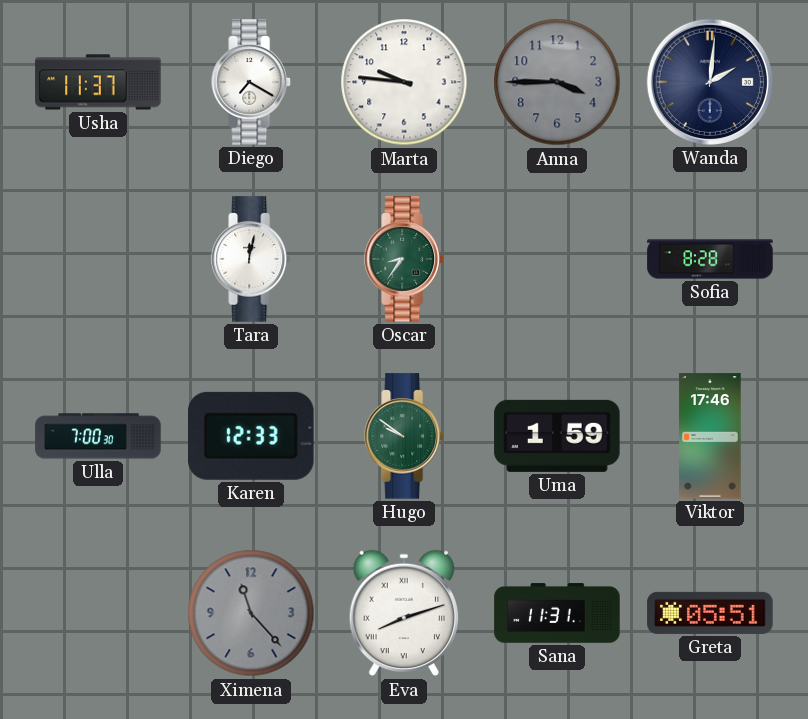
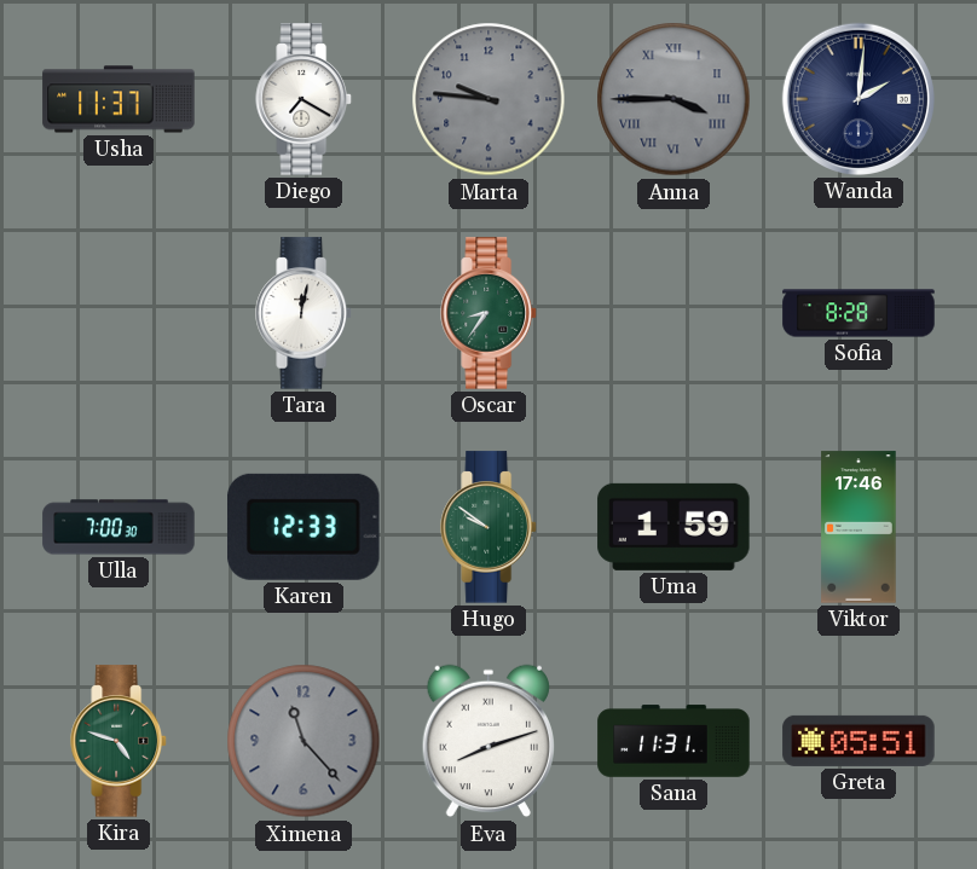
Marta dial: white -> grey
Anna numerals: Arabic -> Roman
Kira: none -> 4:48
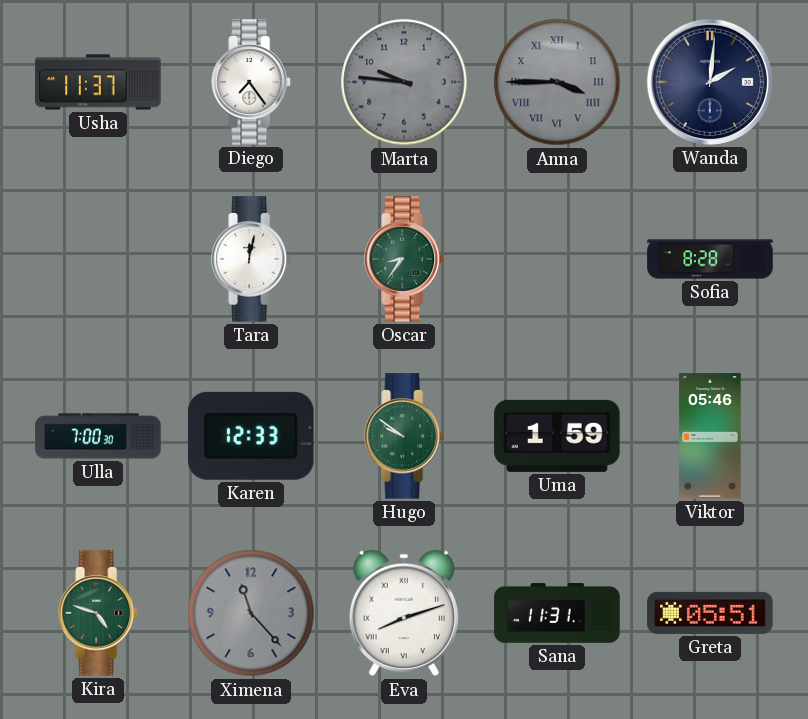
Diego: 7:20 -> 7:24
Viktor: 17:46 -> 05:46
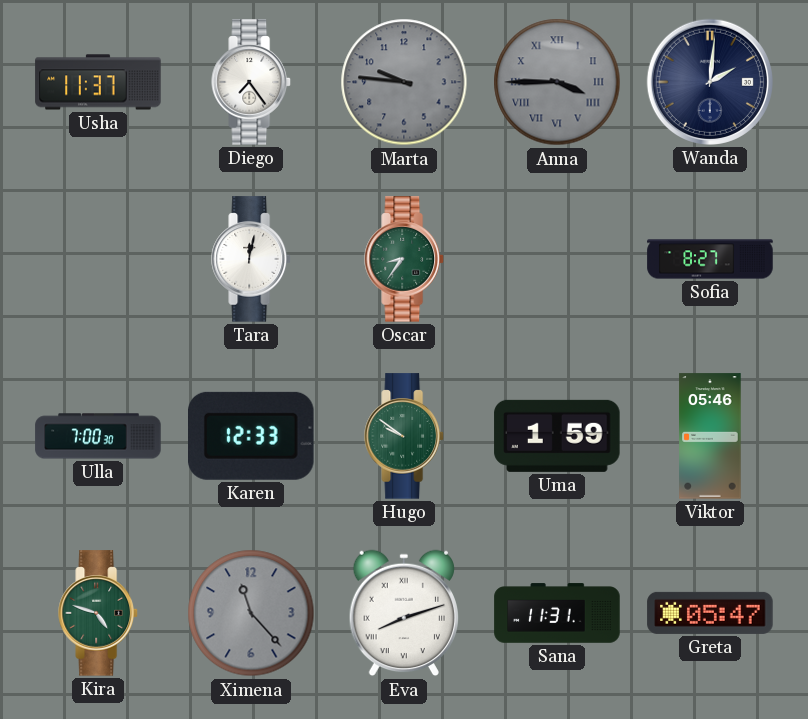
Sofia: 8:28 -> 8:27
Greta: 05:51 -> 05:47
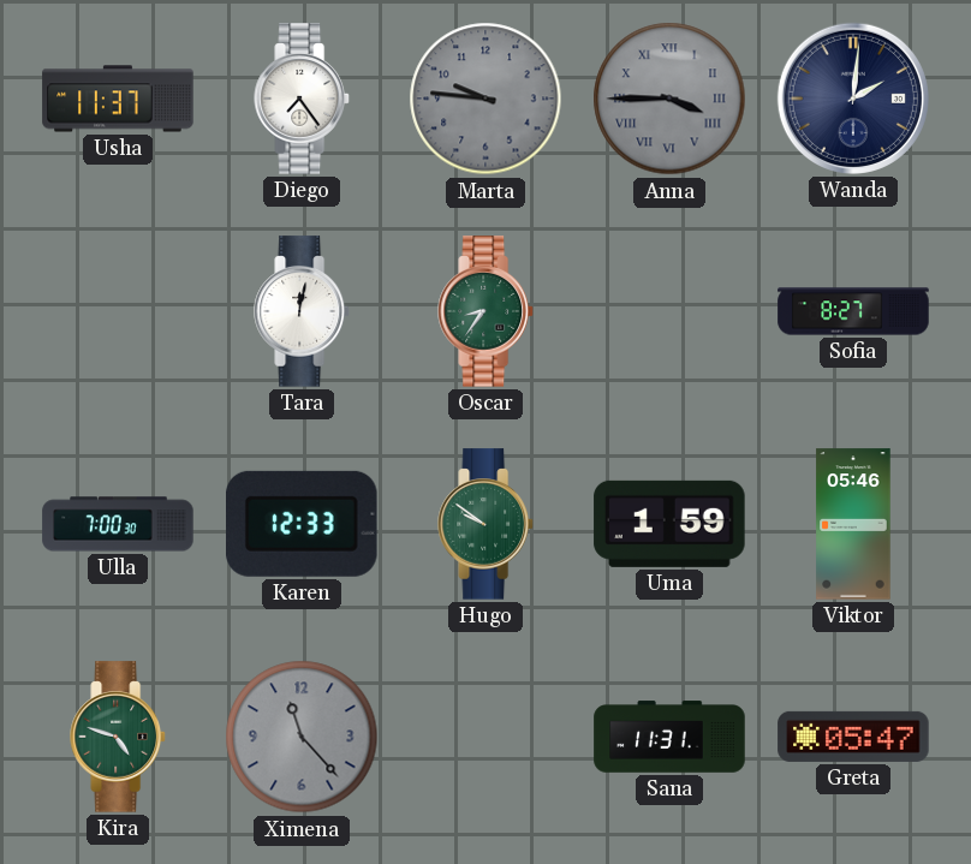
Eva: 8:12 -> none
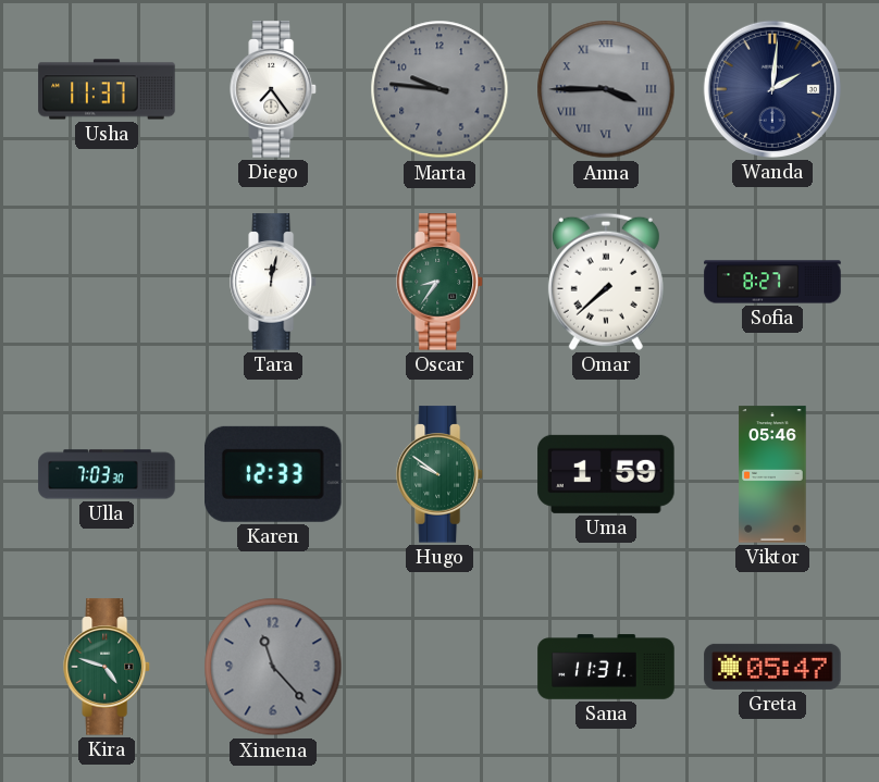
Omar: none -> 7:38
Ulla: 7:00 -> 7:03
